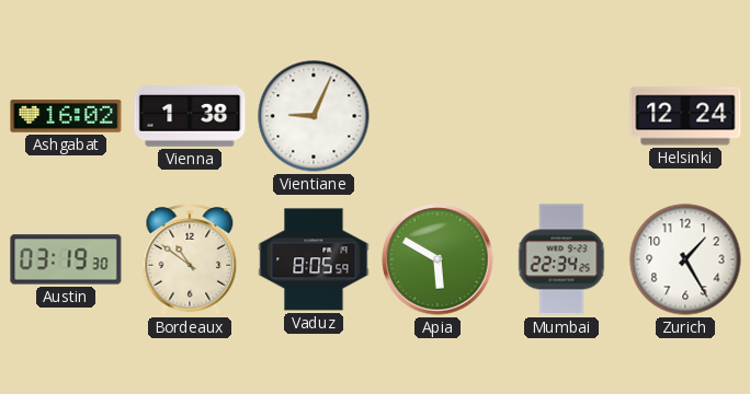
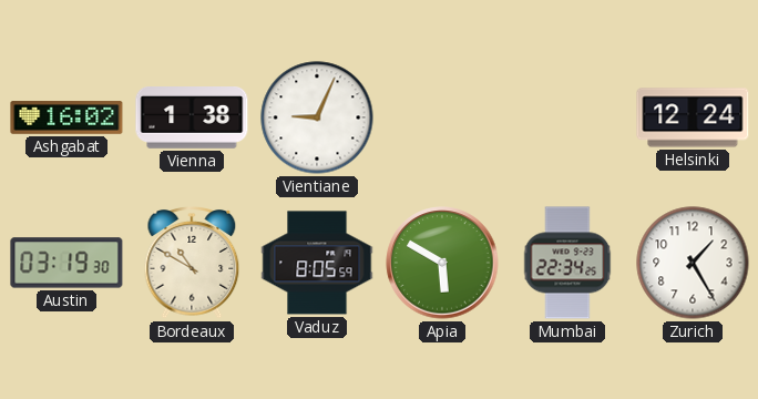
Bordeaux: 10:51 -> 10:50
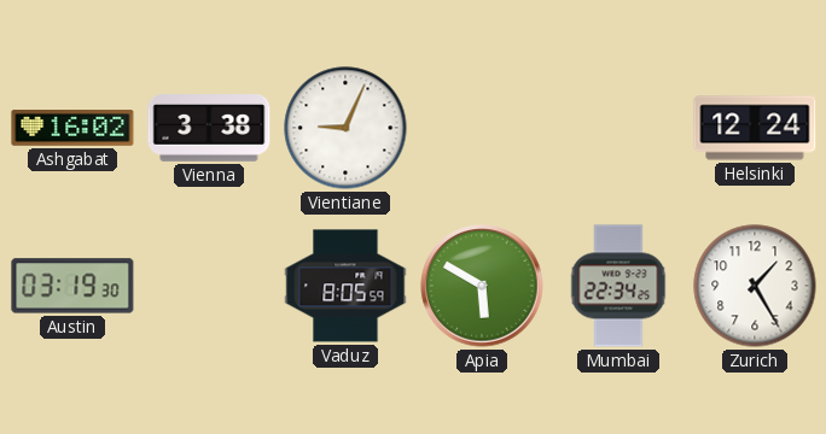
Vienna: 1:38 -> 3:38
Bordeaux: 10:50 -> none
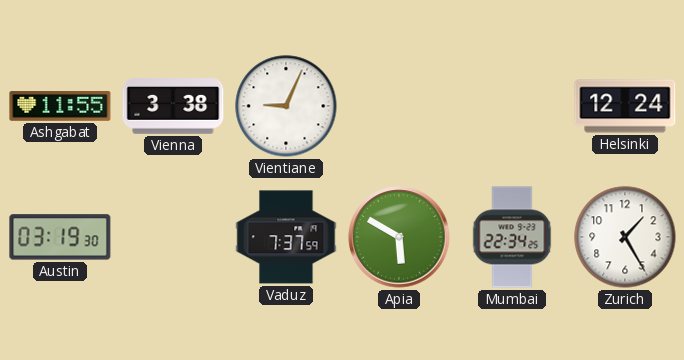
Ashgabat: 16:02 -> 11:55
Vaduz: 8:05 -> 7:37
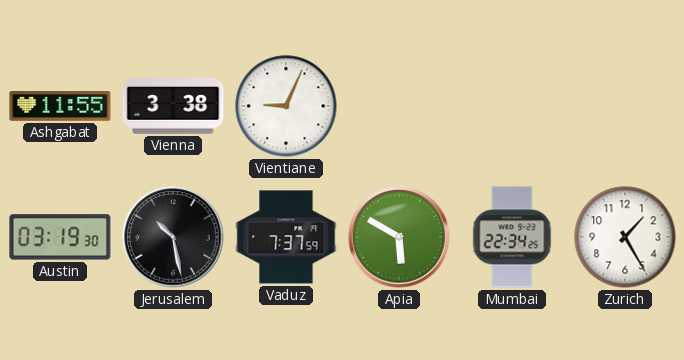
Helsinki: 12:24 -> none
Jerusalem: none -> 10:28
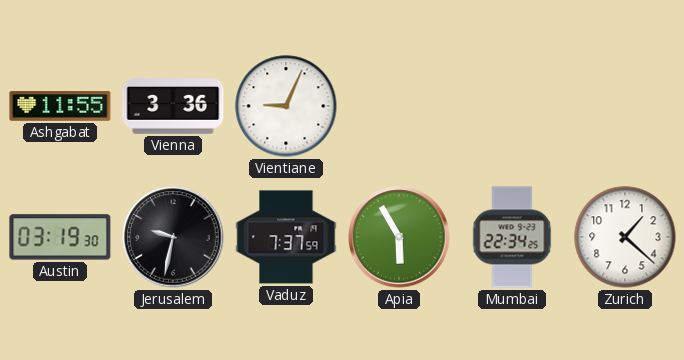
Vienna: 3:38 -> 3:36
Jerusalem: 10:28 -> 9:32
Apia: 5:50 -> 5:55
Zurich: 1:25 -> 1:22
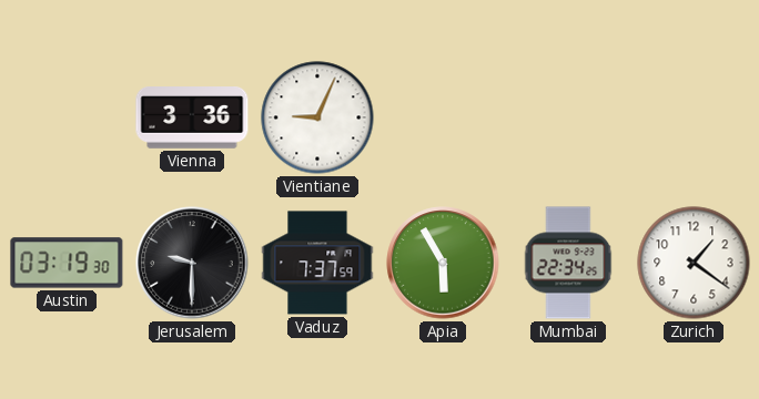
Ashgabat: 11:55 -> none
Jerusalem: 9:32 -> 9:30
Zurich: 1:22 -> 1:21
